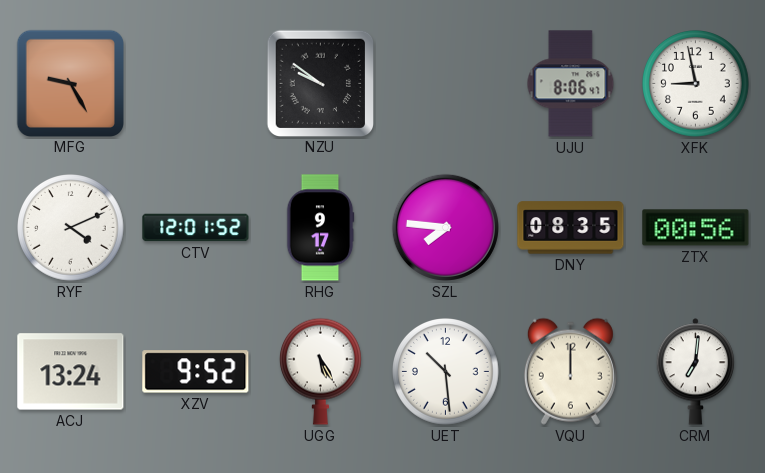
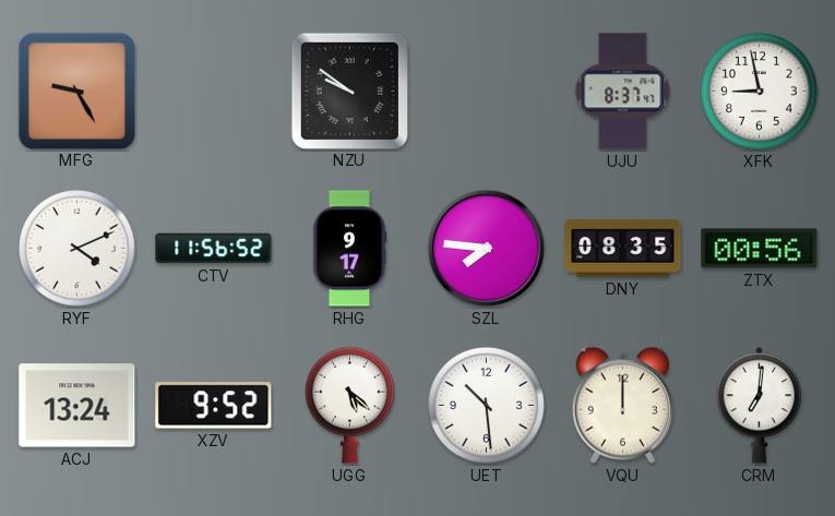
UJU: 8:06 -> 8:37
CTV: 12:01 -> 11:56
UGG: 5:25 -> 5:22
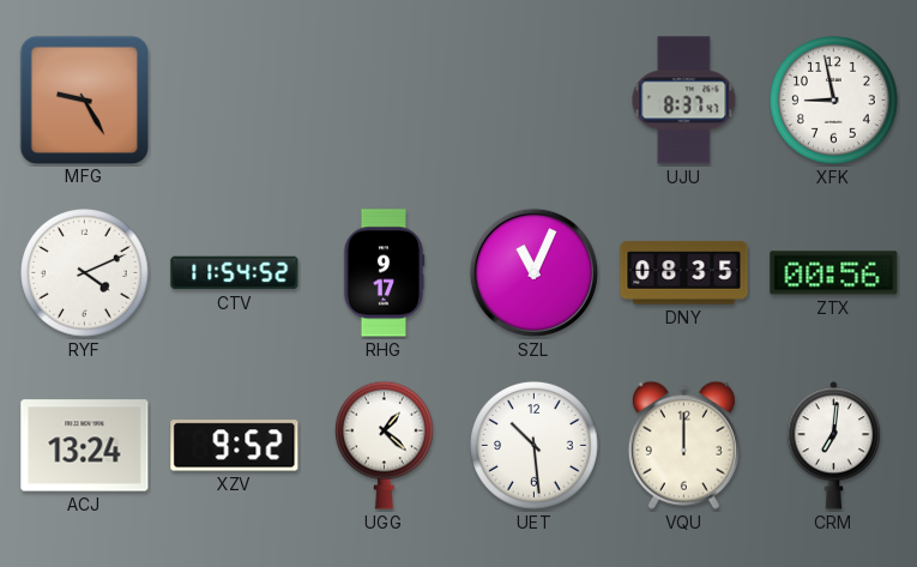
NZU: 9:51 -> none
CTV: 11:56 -> 11:54
SZL: 7:46 -> 11:04
UGG: 5:22 -> 1:22
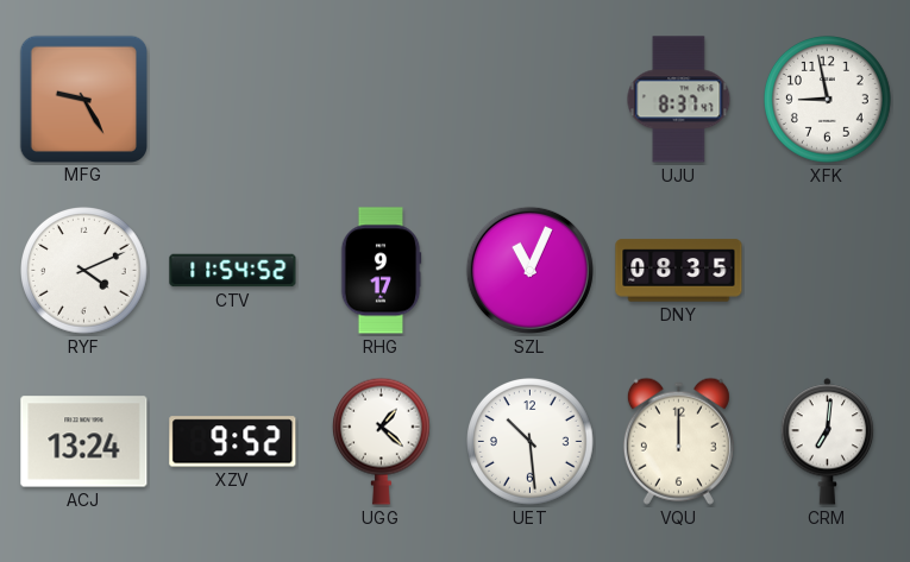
ZTX: 00:56 -> none
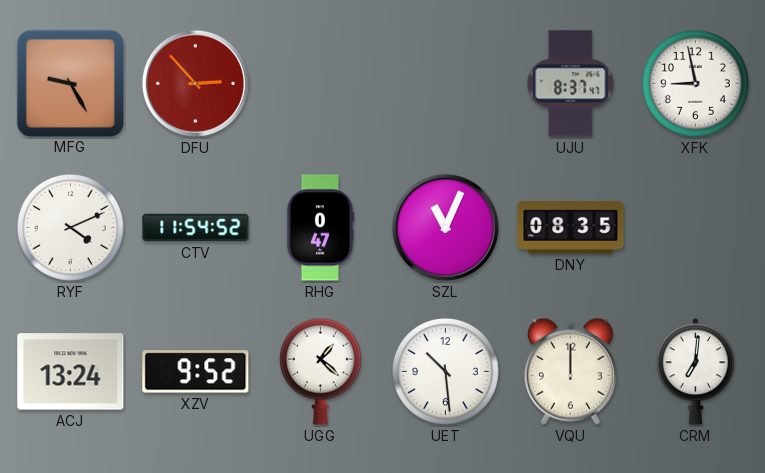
DFU: none -> 2:53
RHG: 9:17 -> 0:47
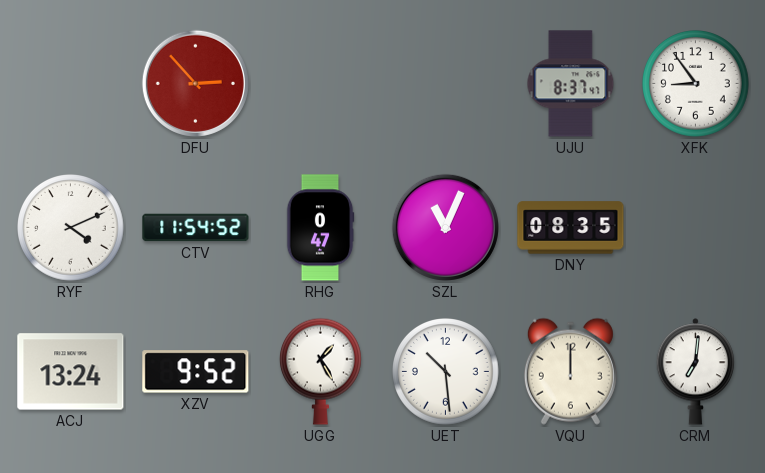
MFG: 9:25 -> none
XFK: 8:58 -> 8:54
UGG: 1:22 -> 1:25
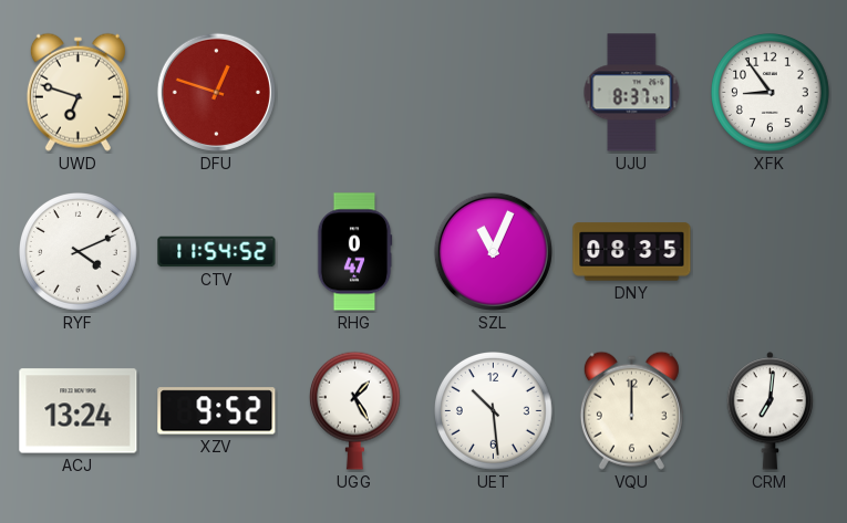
UWD: none -> 6:48
DFU: 2:53 -> 12:48
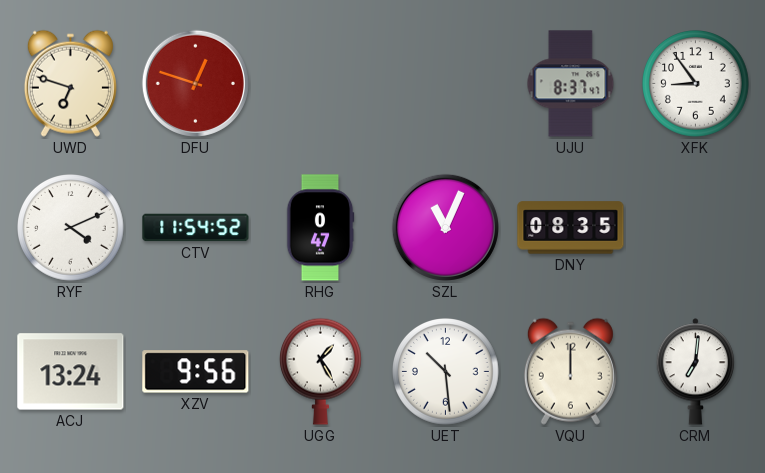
XZV: 9:52 -> 9:56
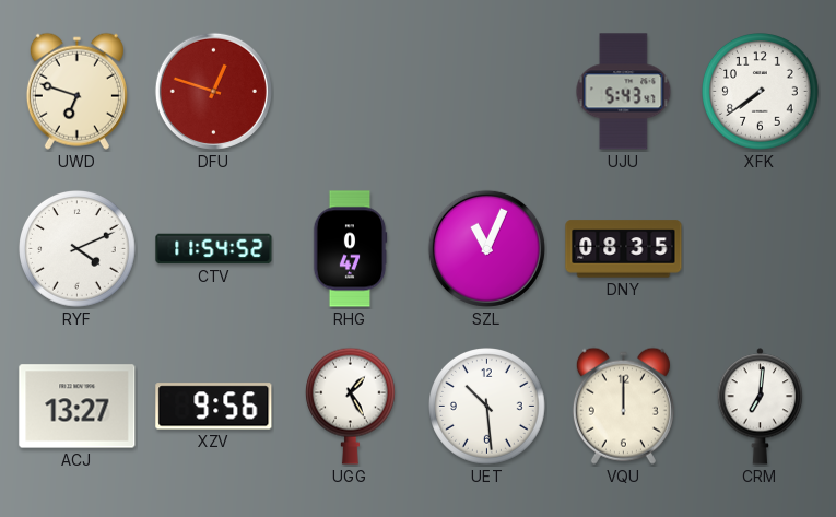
UJU: 8:37 -> 5:43
XFK: 8:54 -> 7:39
ACJ: 13:24 -> 13:27
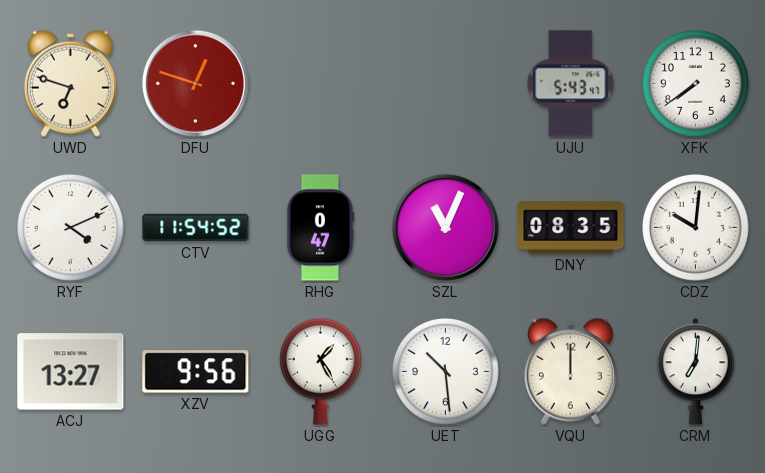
CDZ: none -> 10:01
